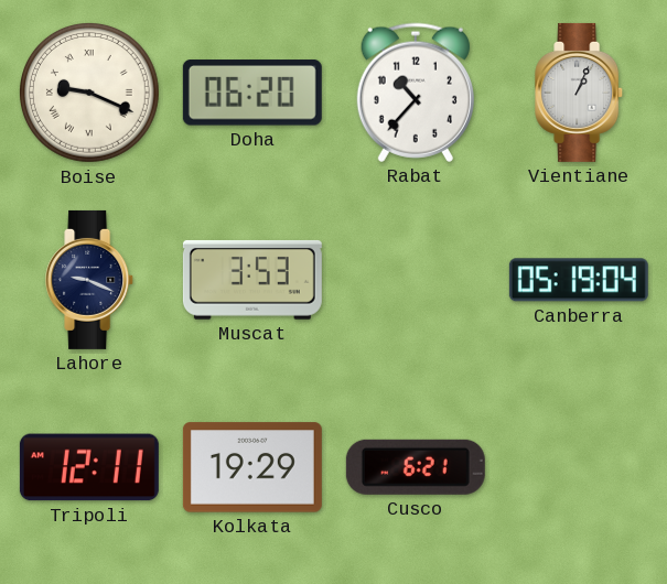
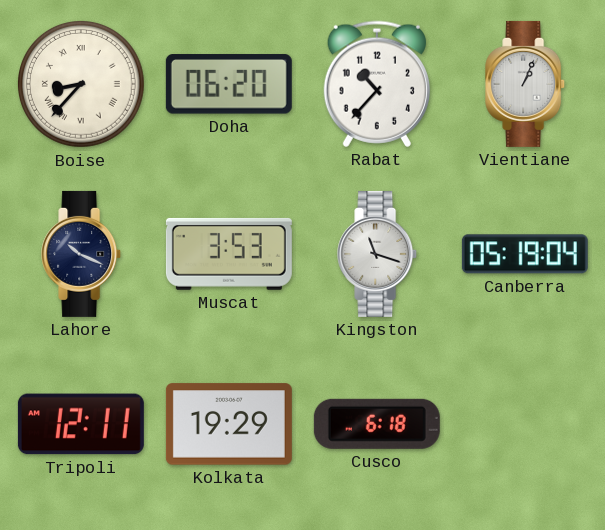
Boise: 9:19 -> 8:37
Lahore: 9:19 -> 10:19
Kingston: none -> 11:18
Cusco: 6:21 -> 6:18
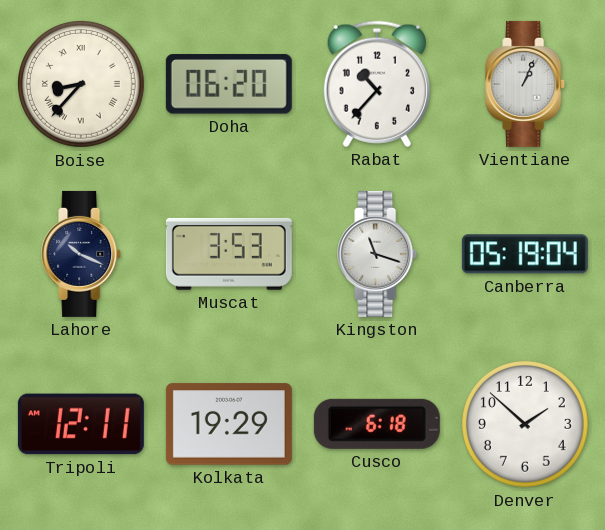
Denver: none -> 1:52
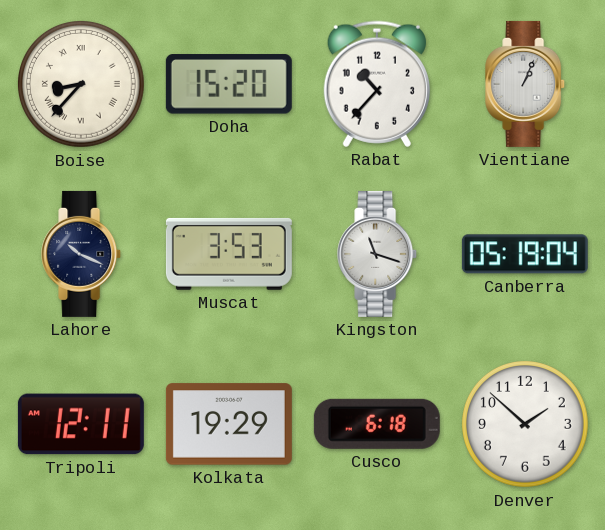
Doha: 06:20 -> 15:20
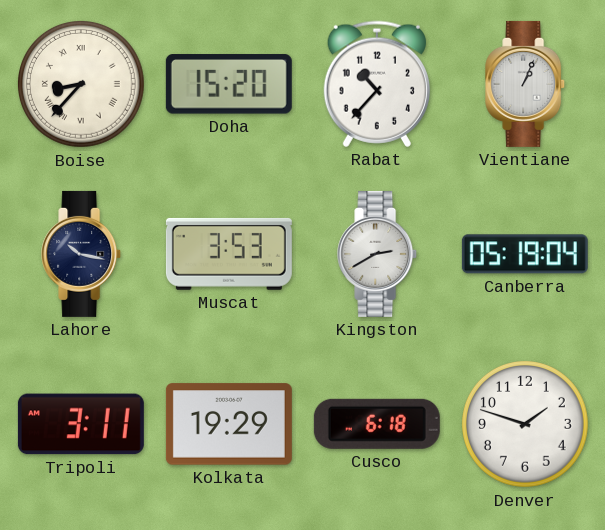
Lahore: 10:19 -> 10:17
Kingston: 11:18 -> 2:40
Tripoli: 12:11 -> 3:11
Denver: 1:52 -> 1:48
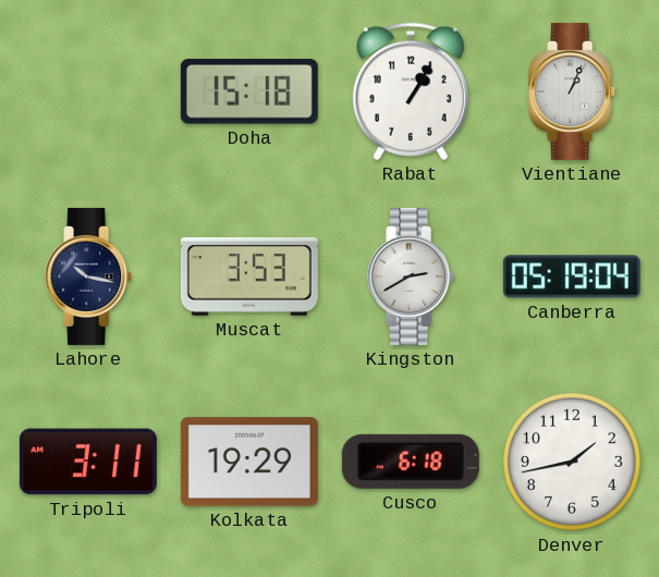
Boise: 8:37 -> none
Doha: 15:20 -> 15:18
Rabat: 10:37 -> 1:05
Denver: 1:48 -> 1:43
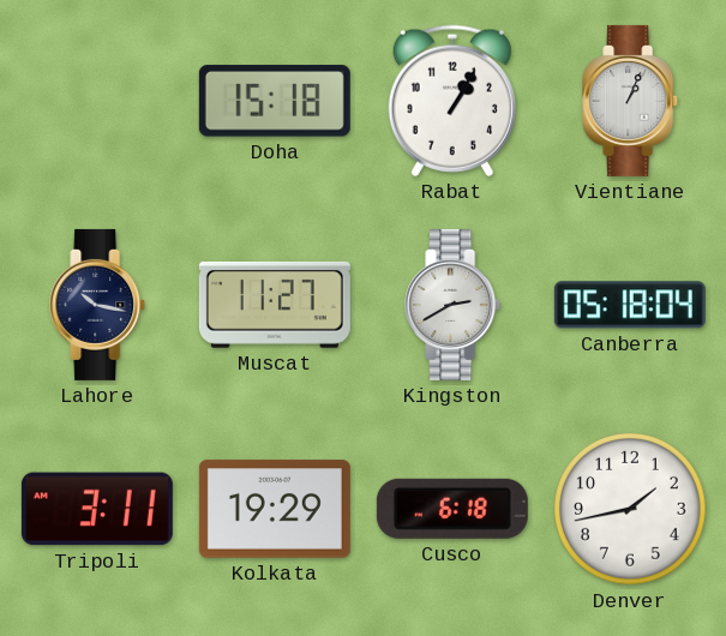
Muscat: 3:53 -> 11:27
Canberra: 05:19 -> 05:18
